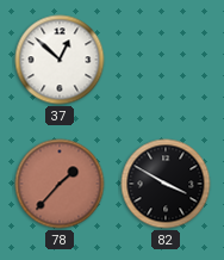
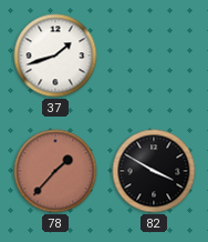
37: 12:52 -> 1:42
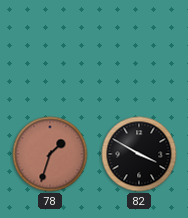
37: 1:42 -> none
78: 1:37 -> 1:33
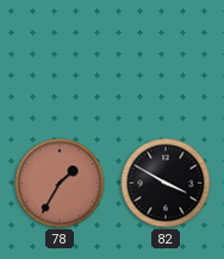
78: 1:33 -> 1:35
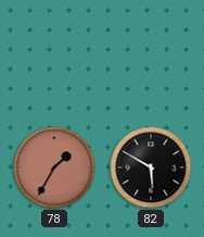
82: 3:50 -> 5:50
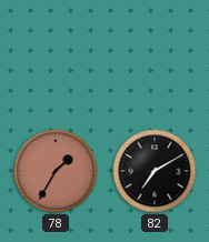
82: 5:50 -> 7:10
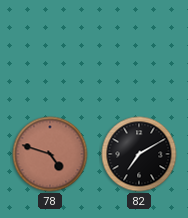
78: 1:35 -> 4:48
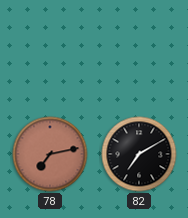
78: 4:48 -> 7:13
